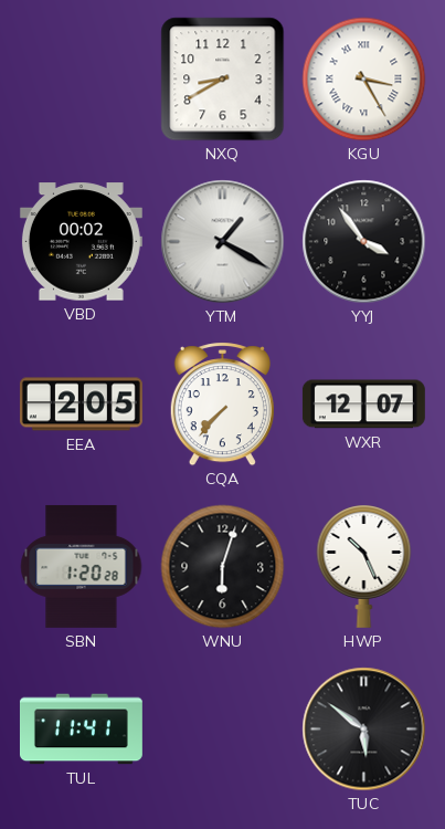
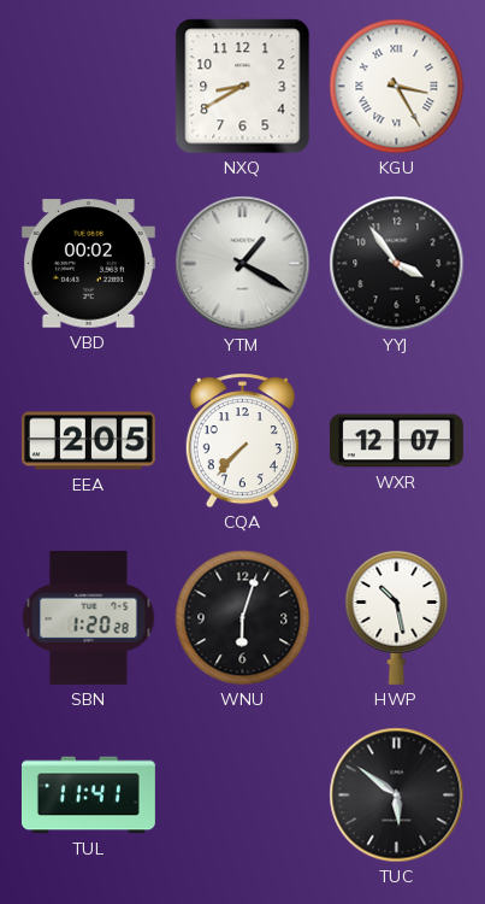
HWP: 10:26 -> 10:28
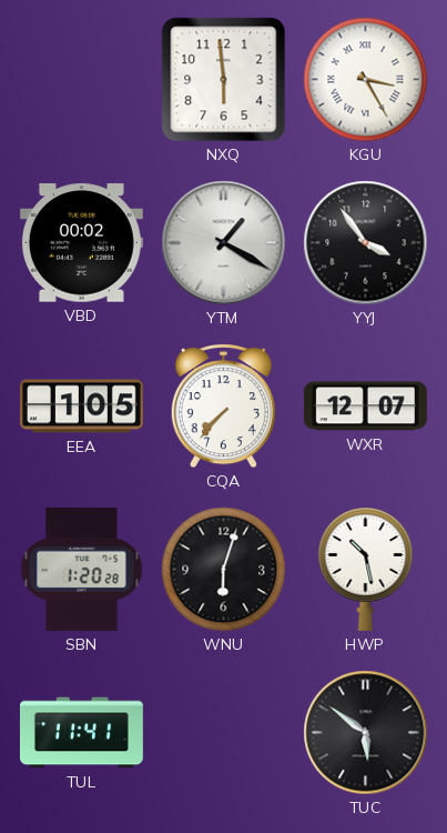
NXQ: 8:40 -> 5:59
EEA: 2:05 -> 1:05
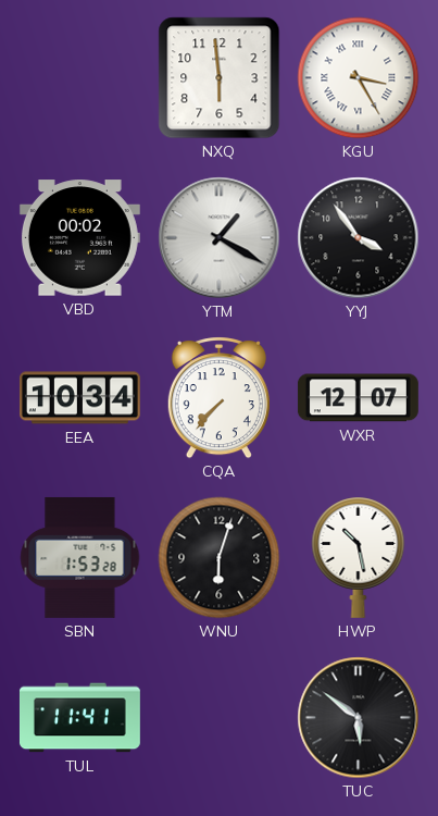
EEA: 1:05 -> 10:34
SBN: 1:20 -> 1:53
